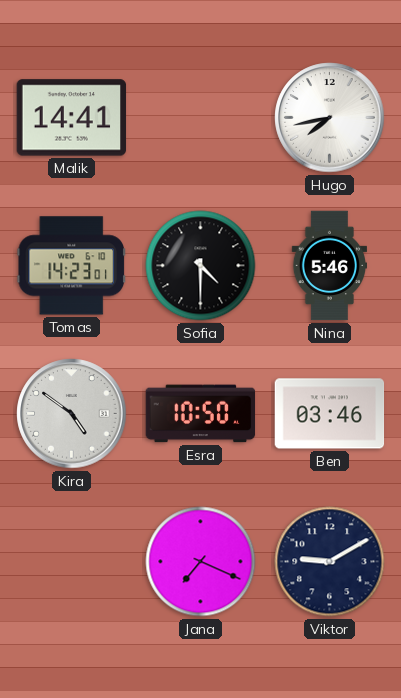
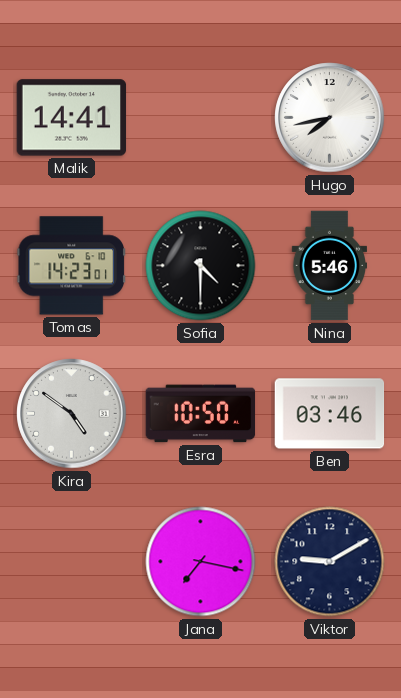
Jana: 7:19 -> 7:17
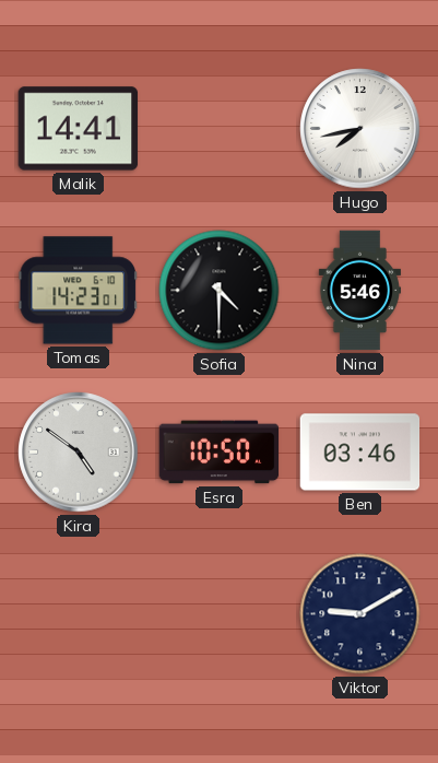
Jana: 7:17 -> none
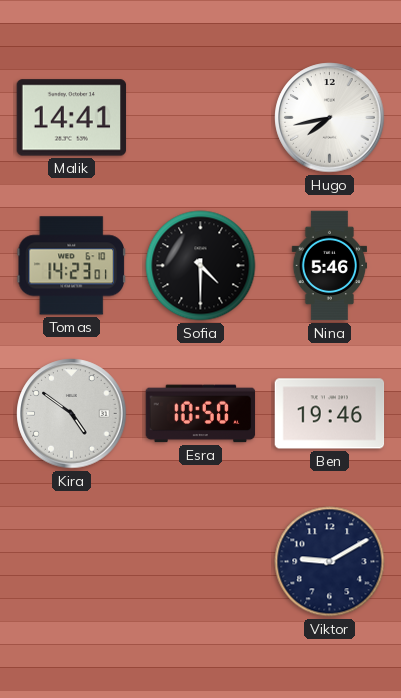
Ben: 03:46 -> 19:46
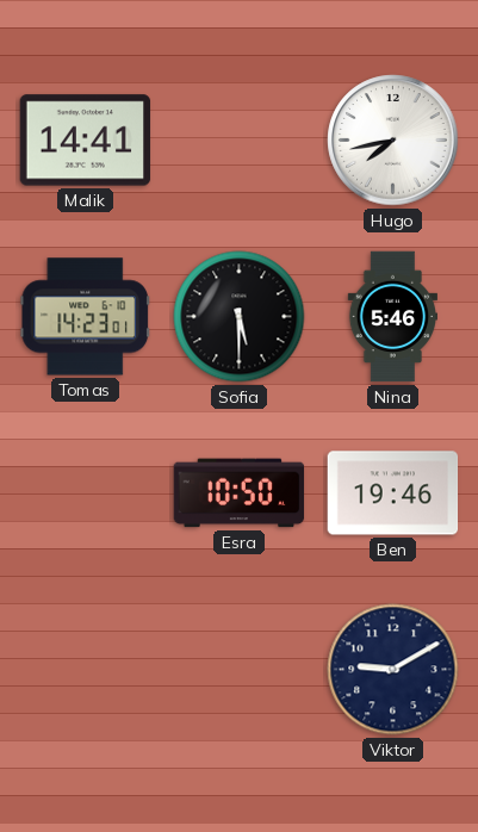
Sofia: 4:30 -> 5:30
Kira: 4:51 -> none
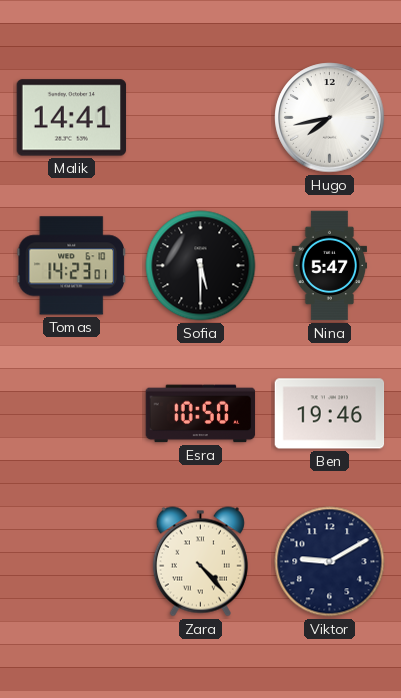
Nina: 5:46 -> 5:47
Zara: none -> 4:23
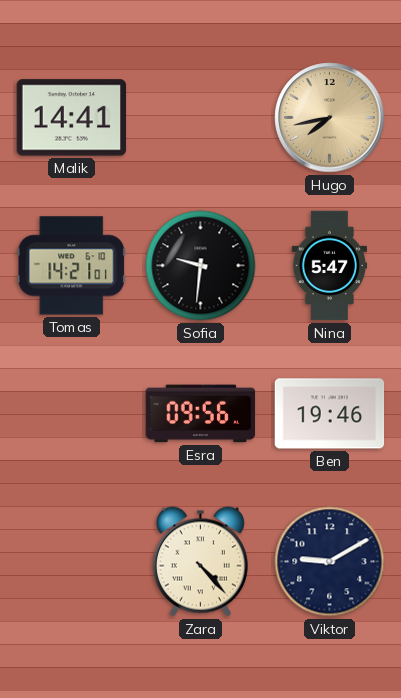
Hugo dial: white -> champagne
Tomas: 14:23 -> 14:21
Sofia: 5:30 -> 9:31
Esra: 10:50 -> 09:56
